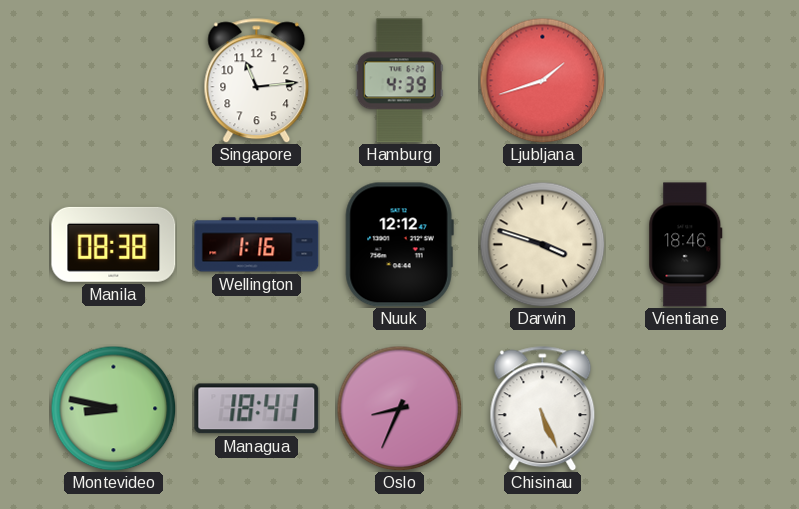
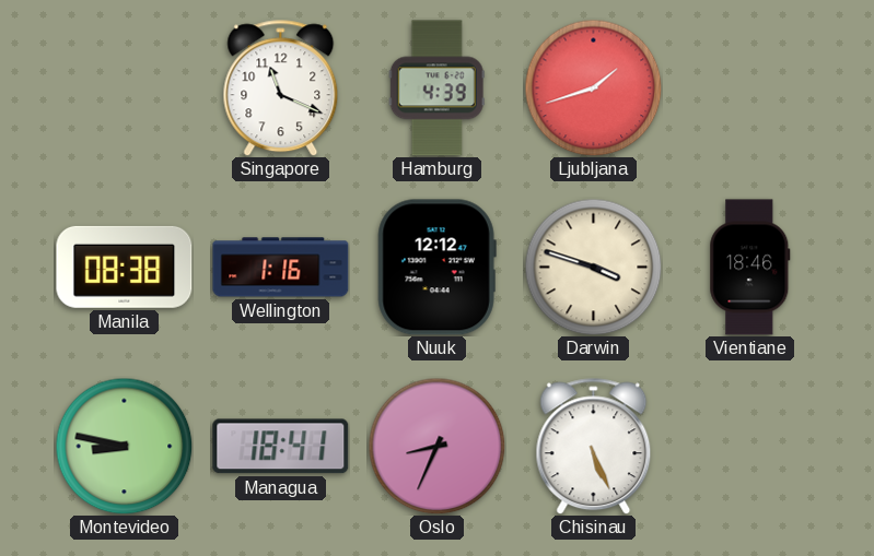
Singapore: 11:14 -> 11:19
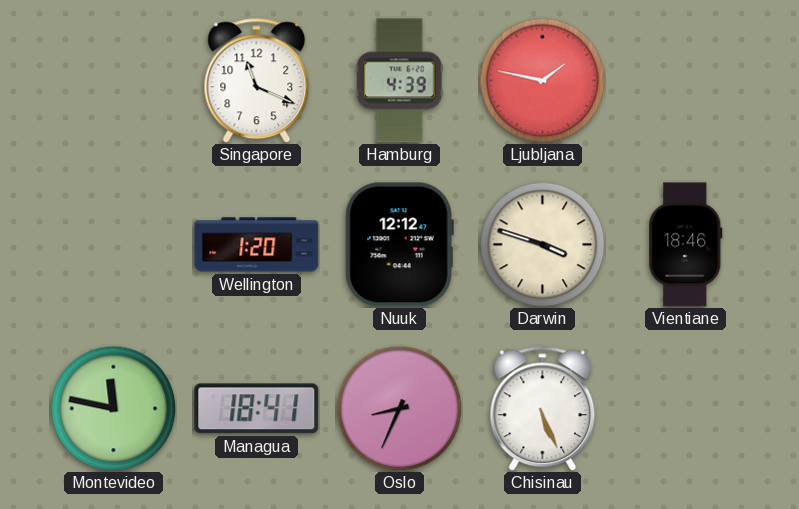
Ljubljana: 1:42 -> 1:47
Manila: 08:38 -> none
Wellington: 1:16 -> 1:20
Montevideo: 8:47 -> 11:47
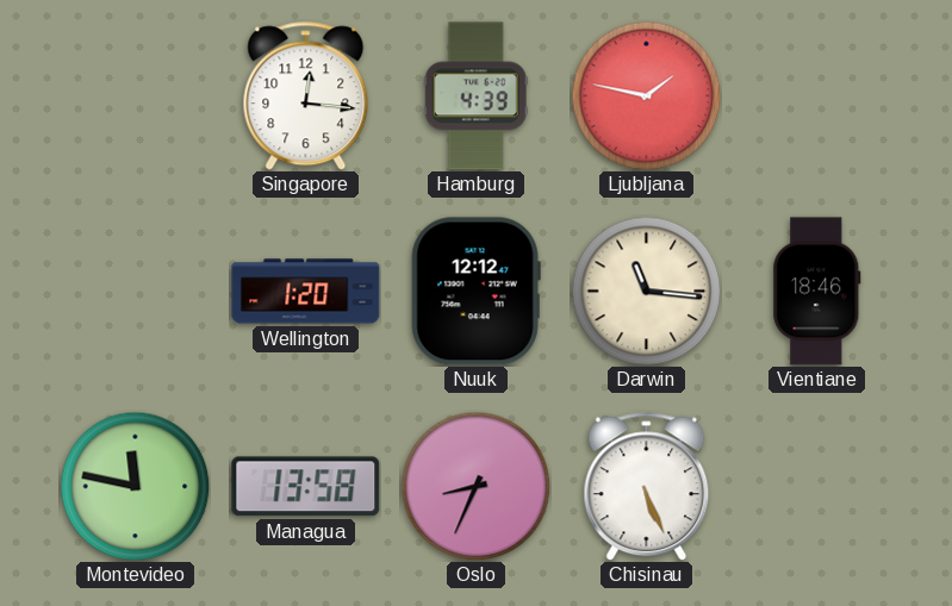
Singapore: 11:19 -> 12:16
Darwin: 3:48 -> 11:16
Managua: 18:41 -> 13:58
